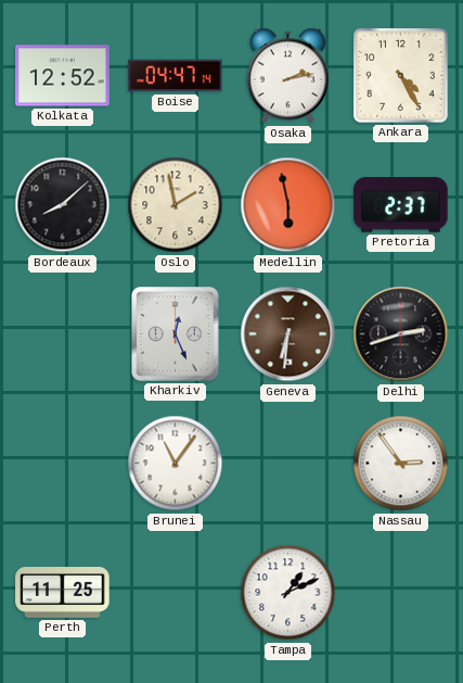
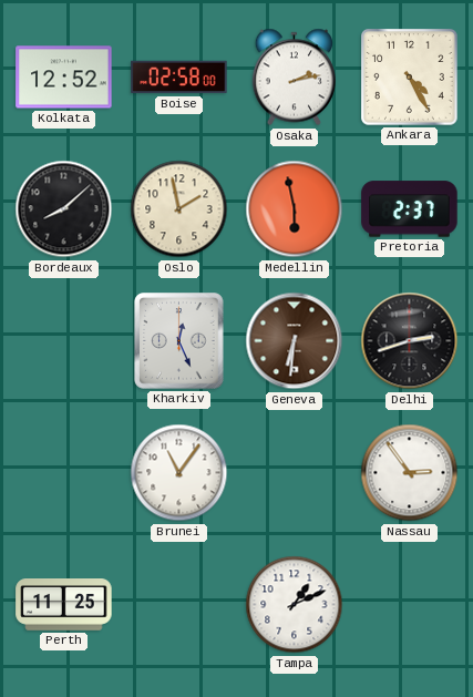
Boise: 04:47 -> 02:58
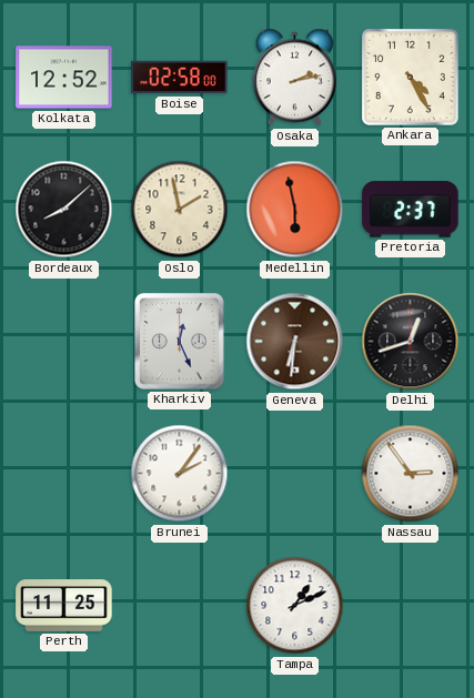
Delhi: 2:42 -> 12:42
Brunei: 11:06 -> 2:06
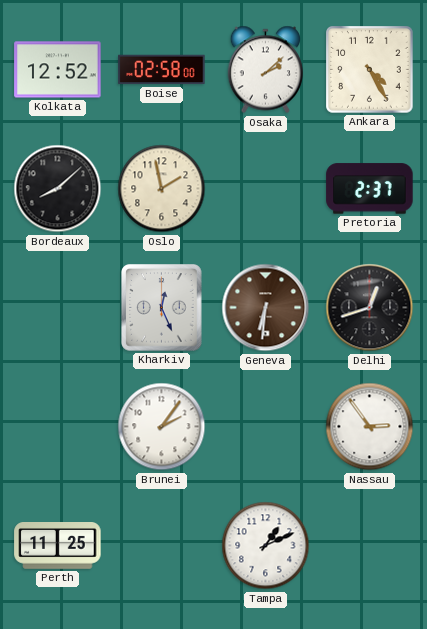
Osaka: 2:13 -> 2:08
Medellin: 5:58 -> none
